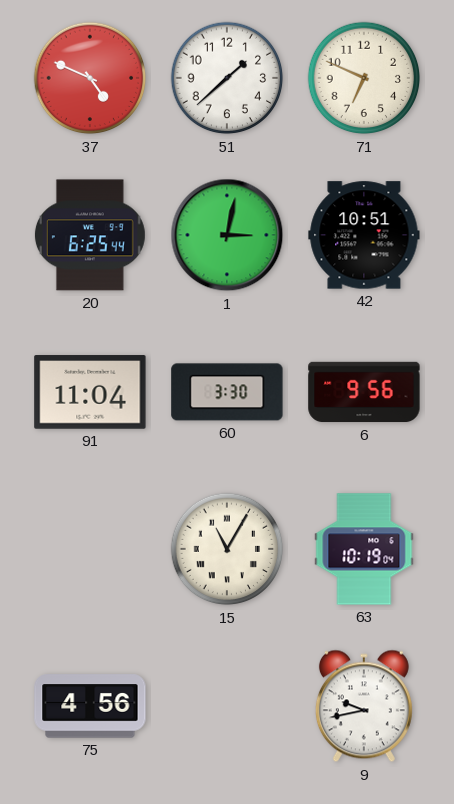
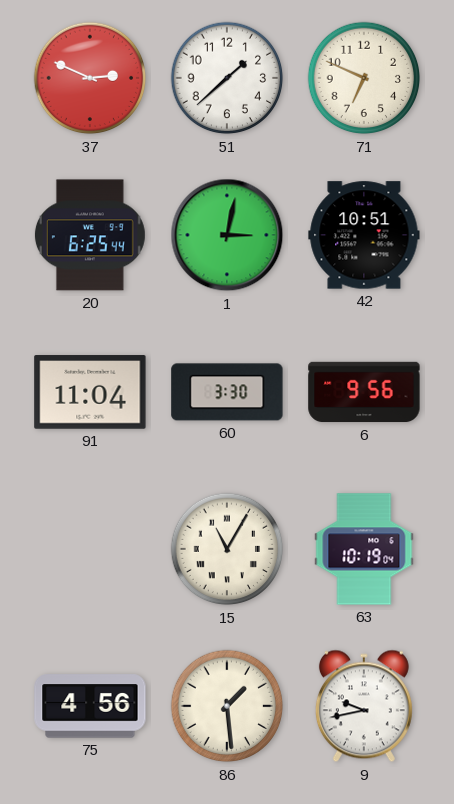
37: 4:49 -> 2:49
86: none -> 1:29
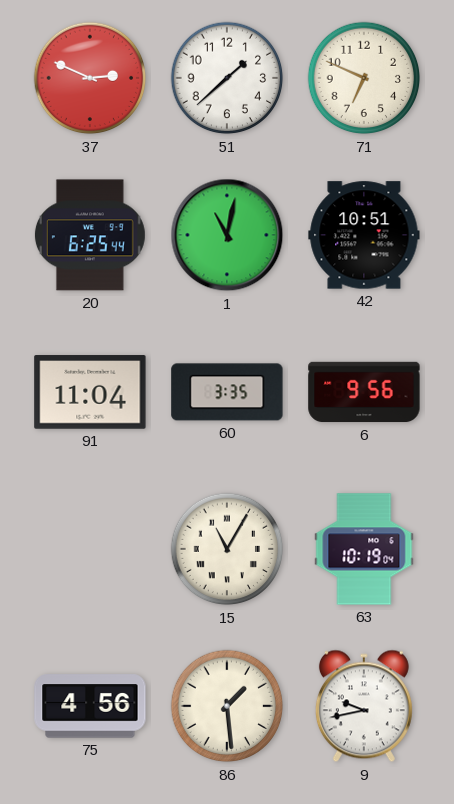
1: 3:02 -> 11:02
60: 3:30 -> 3:35
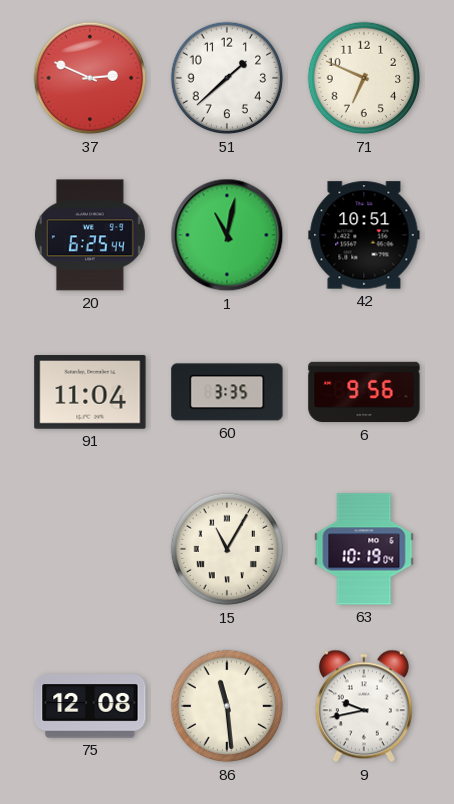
75: 4:56 -> 12:08
86: 1:29 -> 11:29
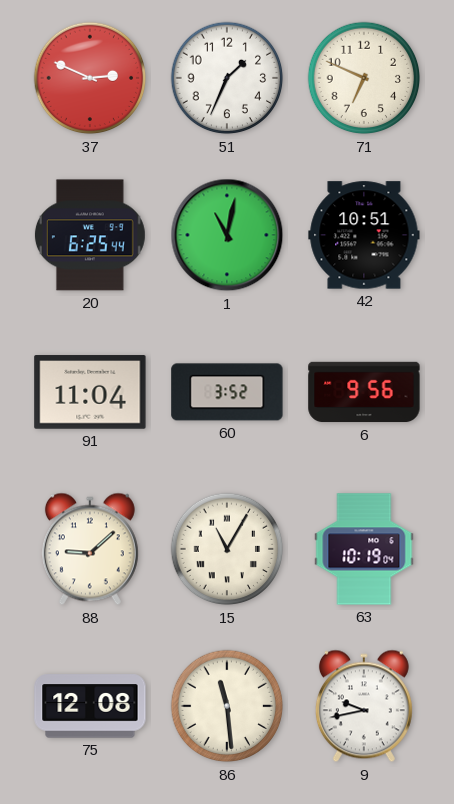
51: 1:38 -> 1:34
60: 3:35 -> 3:52
88: none -> 9:08
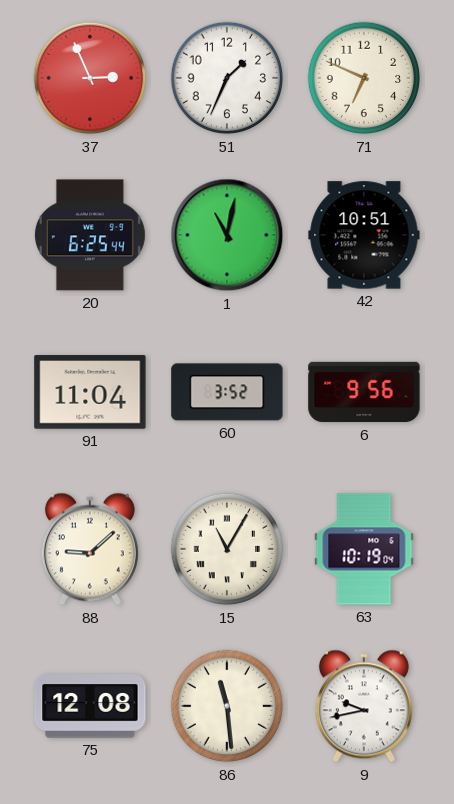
37: 2:49 -> 2:56
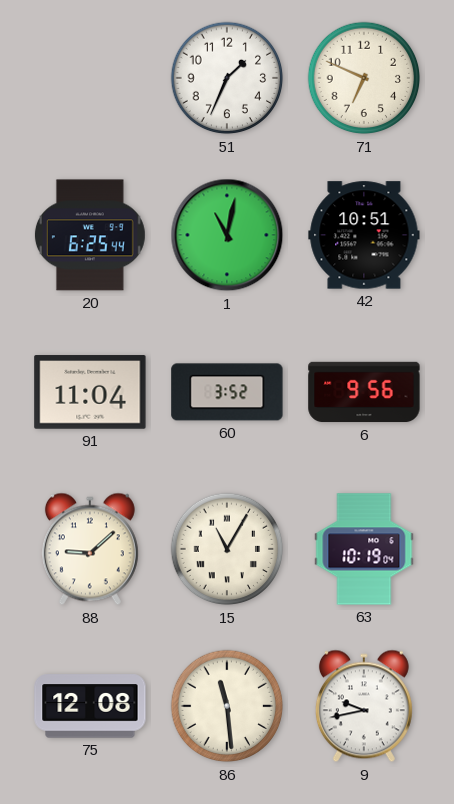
37: 2:56 -> none
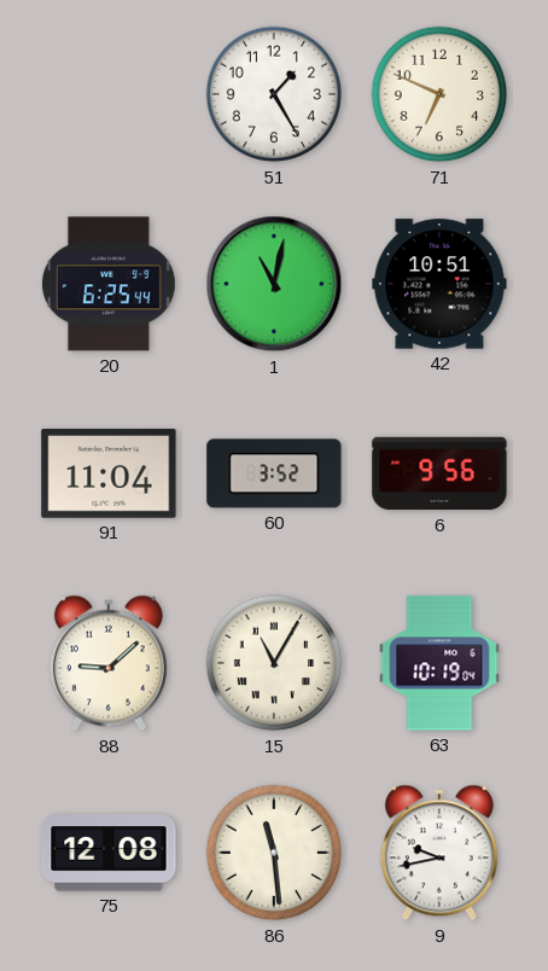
51: 1:34 -> 1:25
